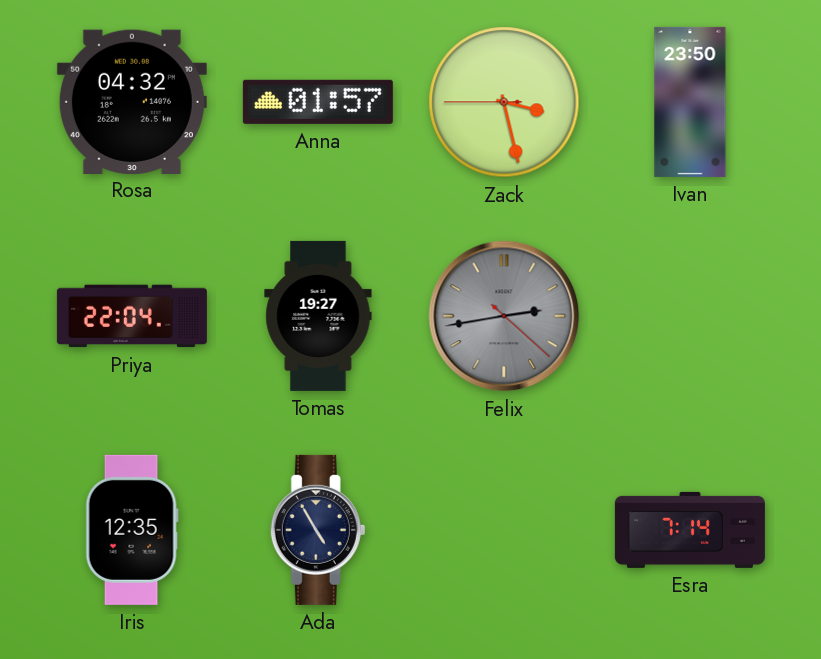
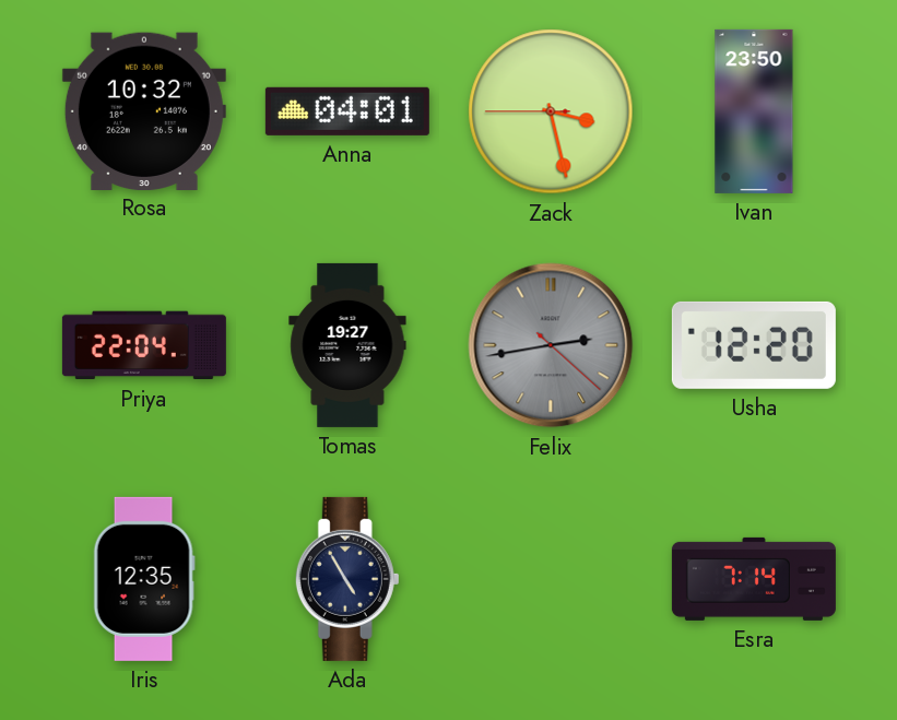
Rosa: 04:32 -> 10:32
Anna: 01:57 -> 04:01
Usha: none -> 12:20
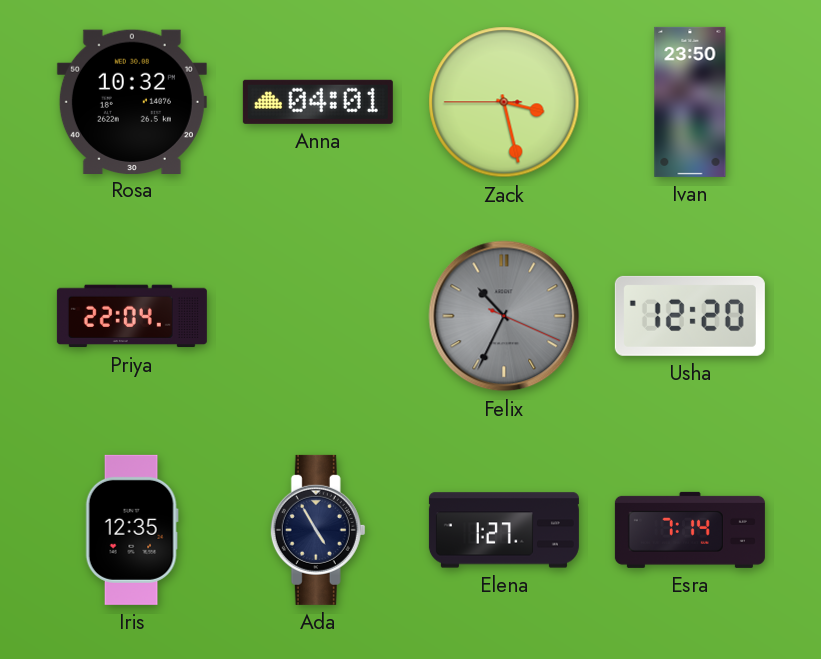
Tomas: 19:27 -> none
Felix: 2:43 -> 10:34
Elena: none -> 1:27
